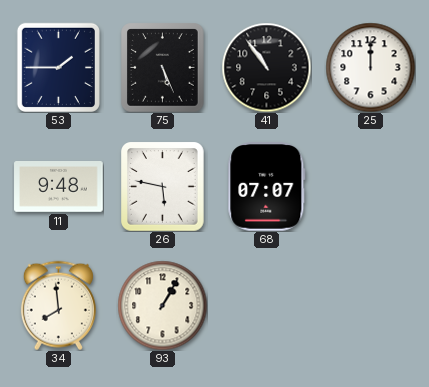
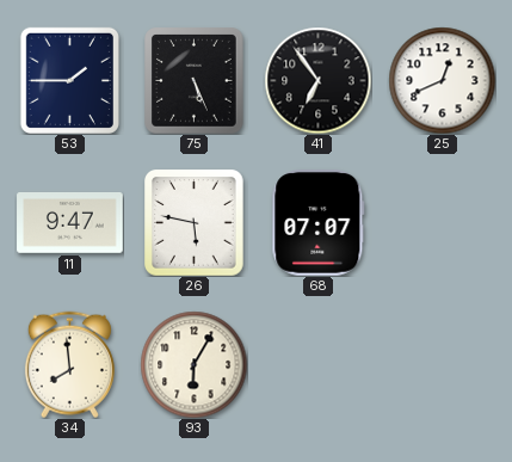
41: 10:54 -> 6:54
25: 12:00 -> 12:41
11: 9:48 -> 9:47
93: 1:05 -> 6:05
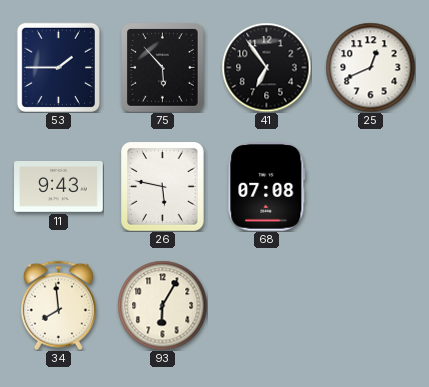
75: 5:26 -> 5:53
11: 9:47 -> 9:43
68: 07:07 -> 07:08
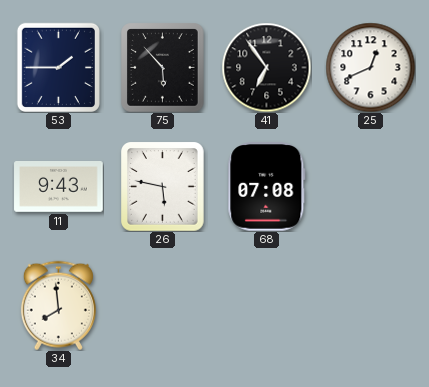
93: 6:05 -> none
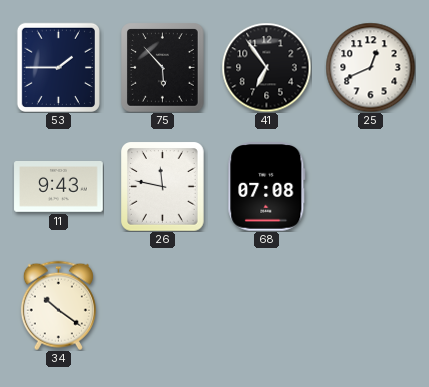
26: 5:47 -> 11:47
34: 7:59 -> 10:21
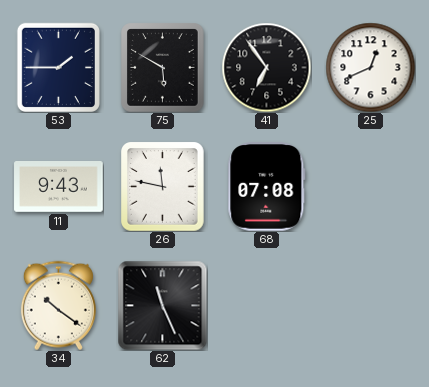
75: 5:53 -> 5:50
62: none -> 11:26
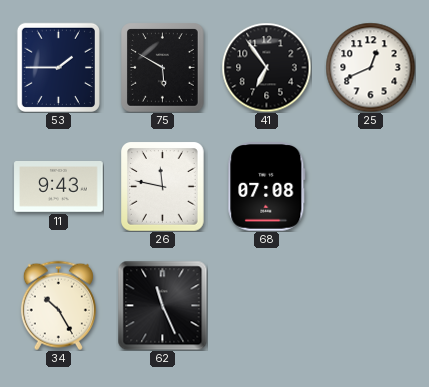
34: 10:21 -> 10:25
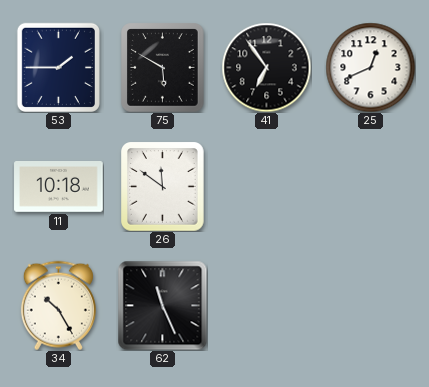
11: 9:43 -> 10:18
26: 11:47 -> 11:51
68: 07:08 -> none
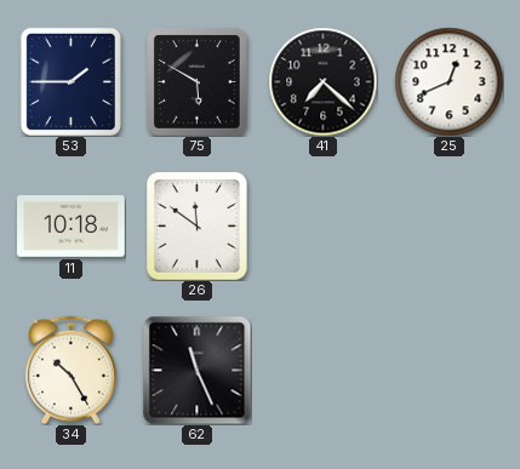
41: 6:54 -> 7:22
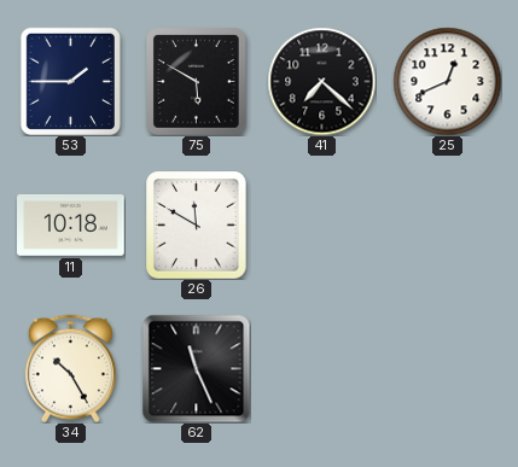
26: 11:51 -> 11:50
